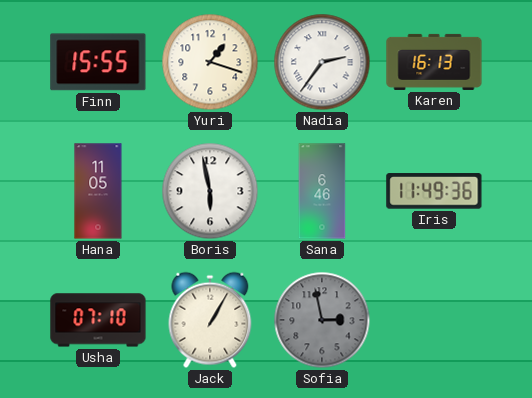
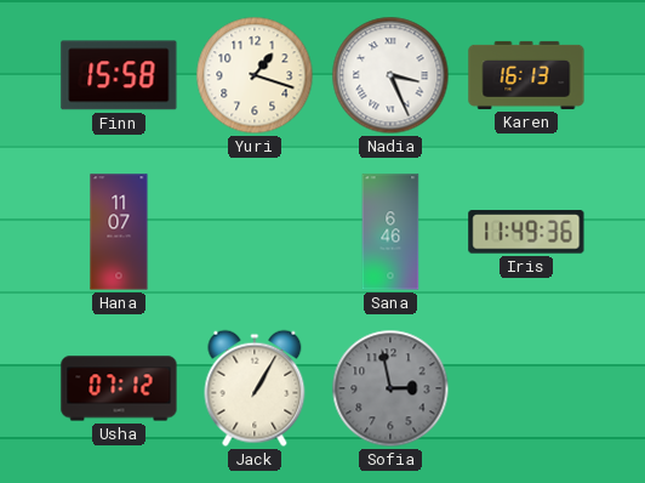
Finn: 15:55 -> 15:58
Nadia: 2:36 -> 3:26
Hana: 11:05 -> 11:07
Boris: 5:58 -> none
Usha: 07:10 -> 07:12
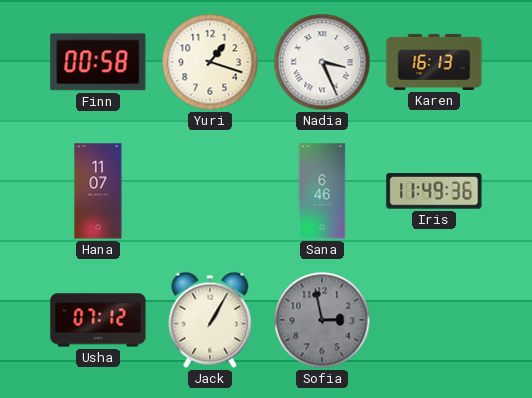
Finn: 15:58 -> 00:58
